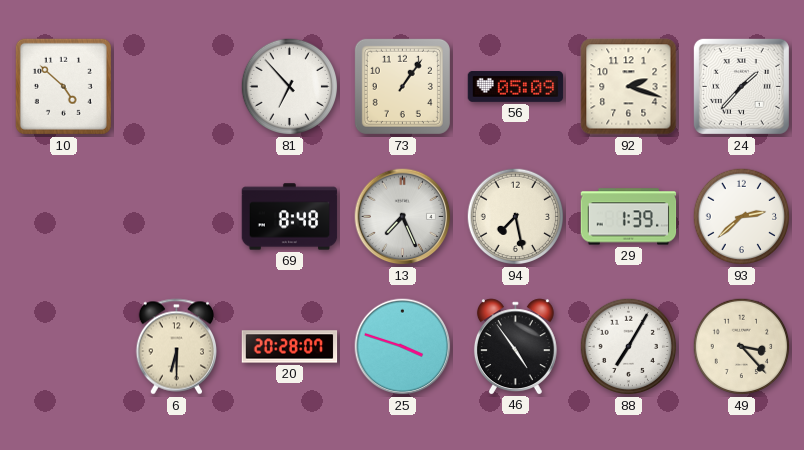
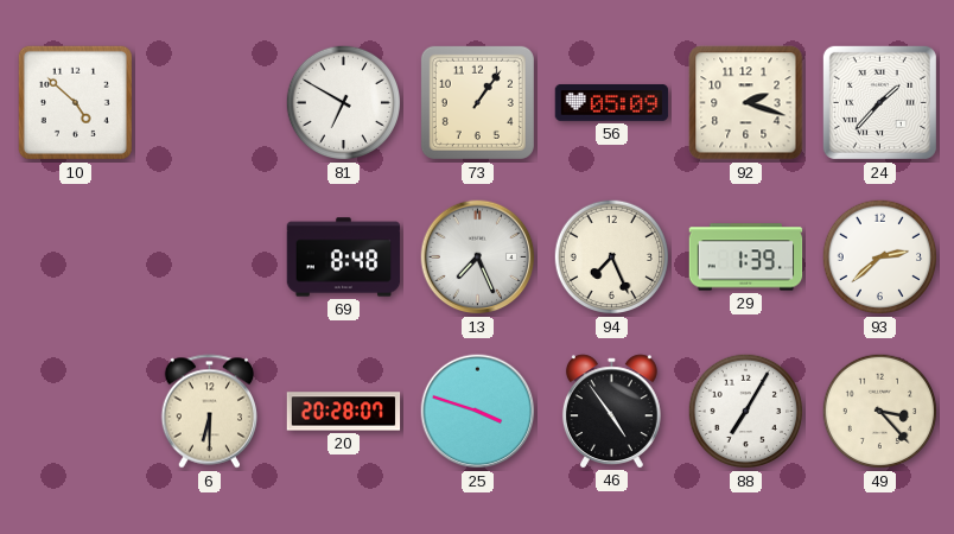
81: 6:53 -> 6:50
94: 7:28 -> 7:26
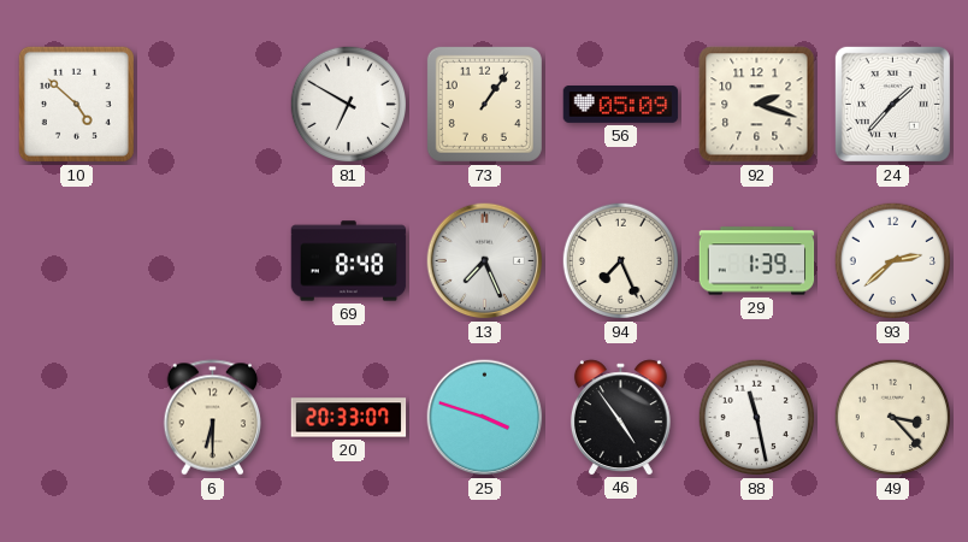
20: 20:28 -> 20:33
88: 7:05 -> 11:28
